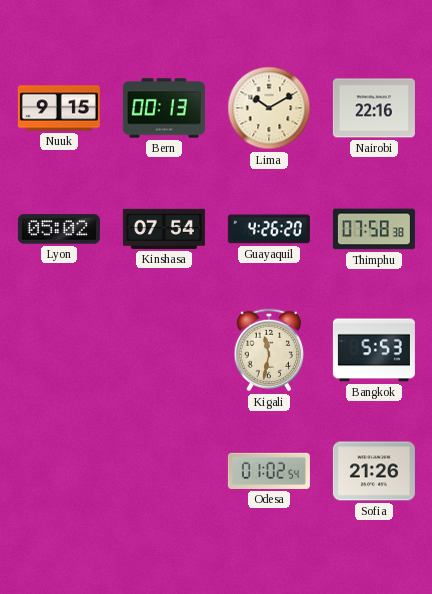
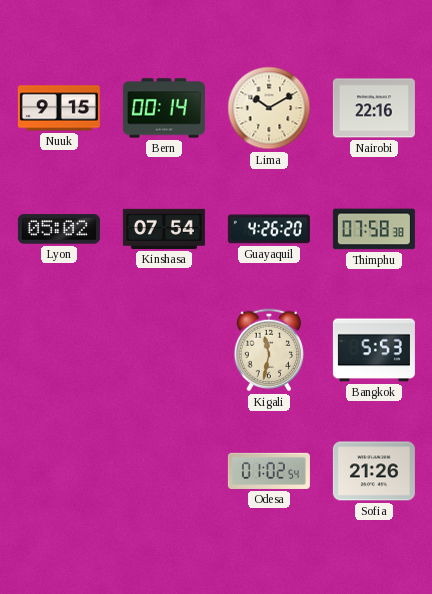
Bern: 00:13 -> 00:14
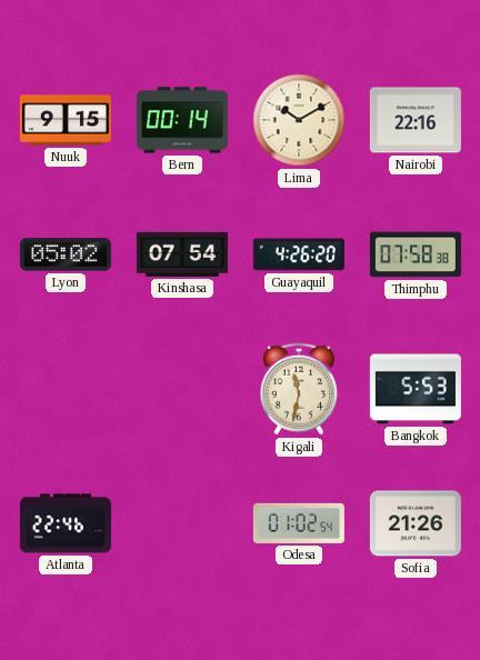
Atlanta: none -> 22:46
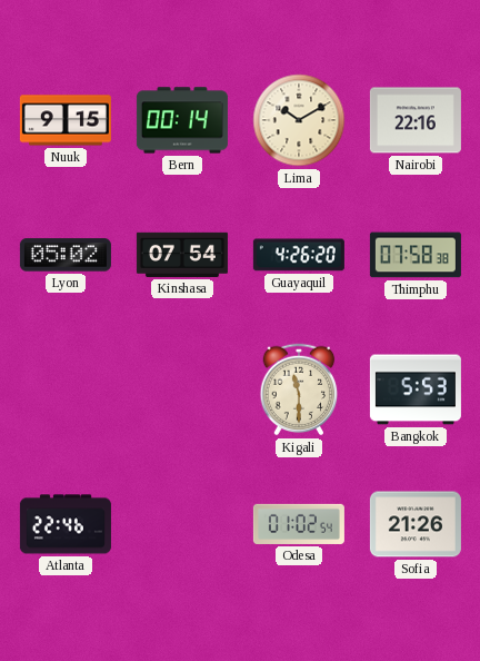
Kigali: 11:32 -> 11:30
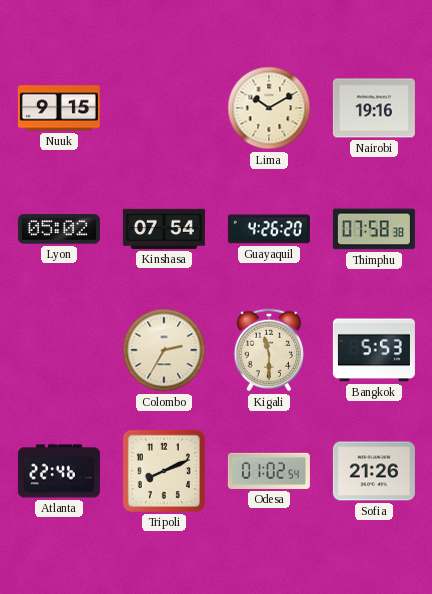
Bern: 00:14 -> none
Nairobi: 22:16 -> 19:16
Colombo: none -> 2:35
Tripoli: none -> 8:11
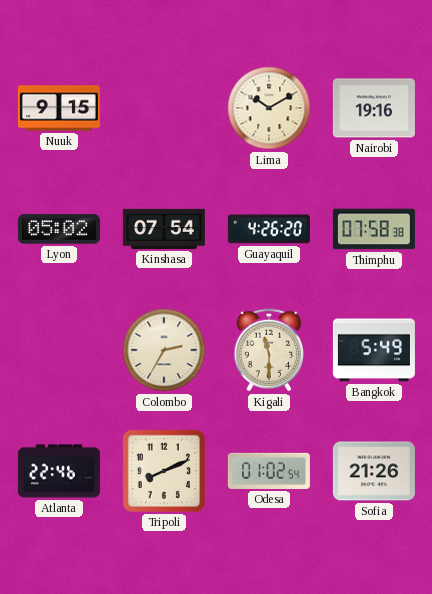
Bangkok: 5:53 -> 5:49
